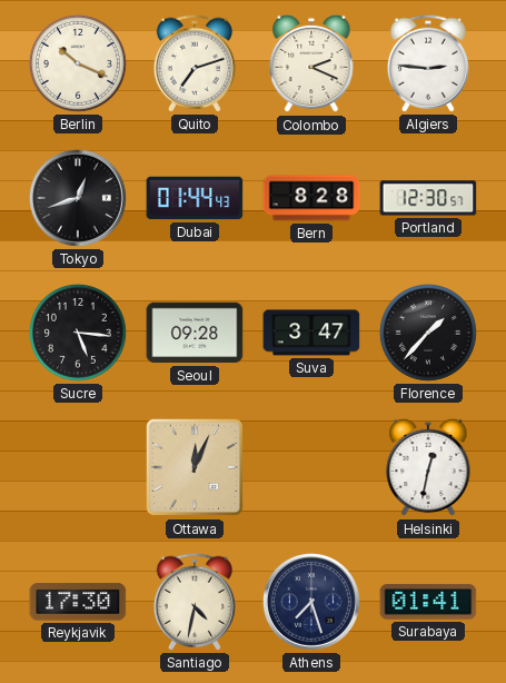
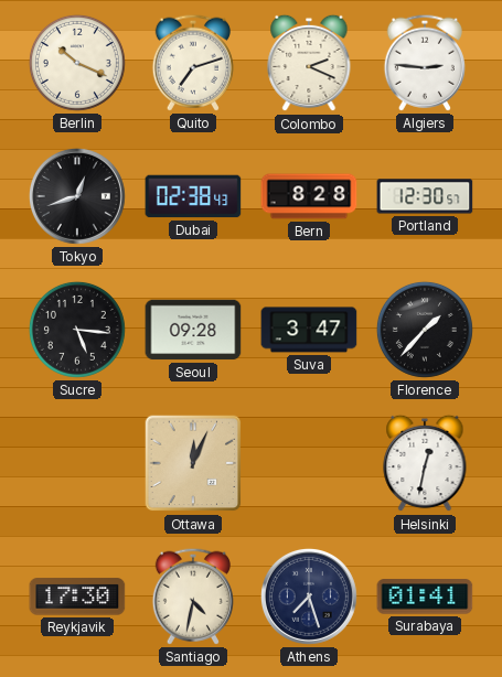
Dubai: 01:44 -> 02:38
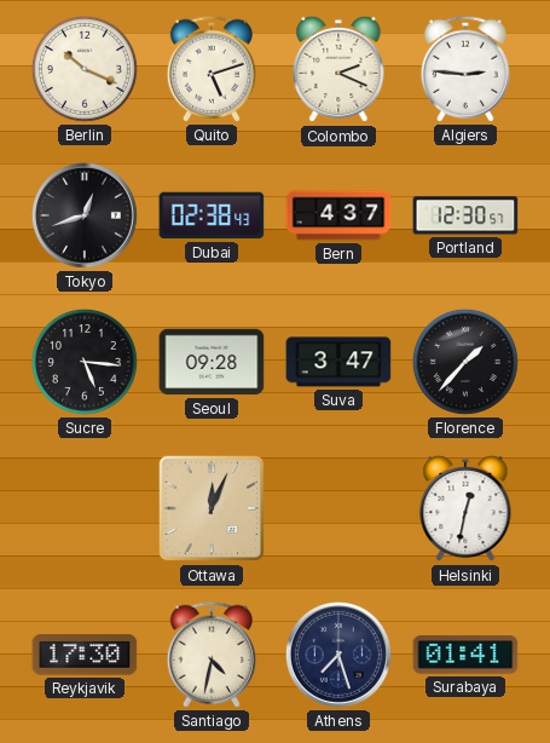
Quito: 7:12 -> 5:12
Bern: 8:28 -> 4:37
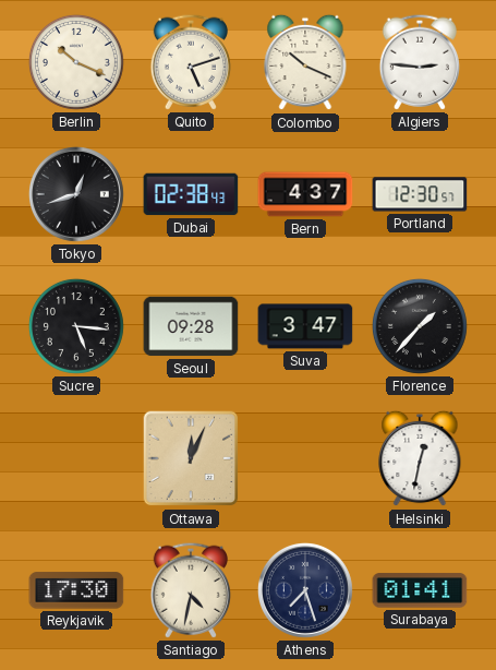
Colombo: 2:19 -> 10:19
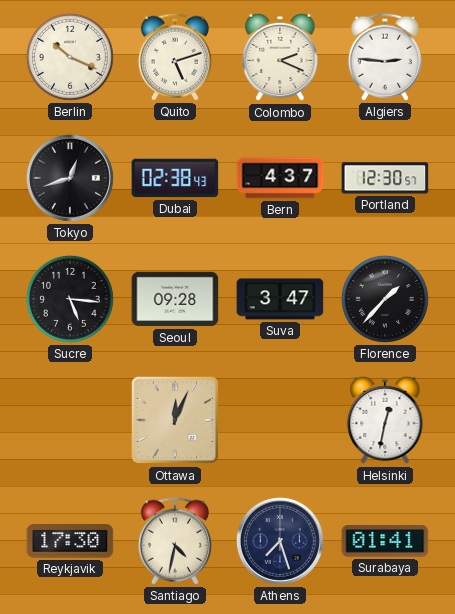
Colombo: 10:19 -> 2:19
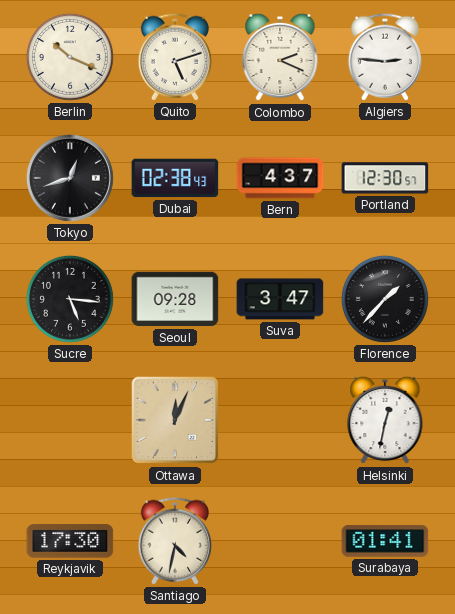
Athens: 7:27 -> none
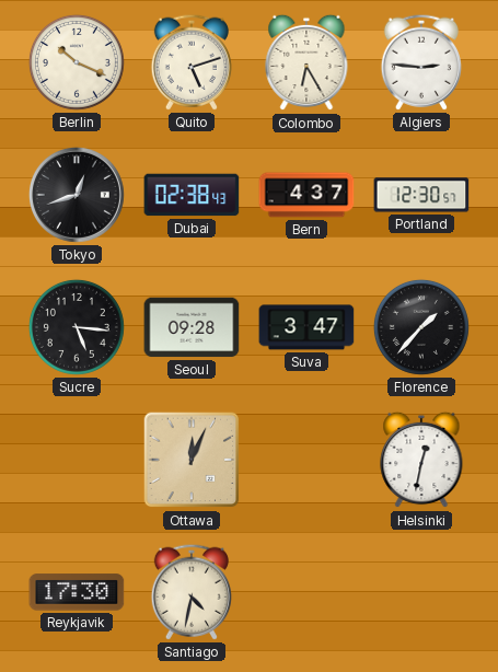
Colombo: 2:19 -> 6:25
Surabaya: 01:41 -> none
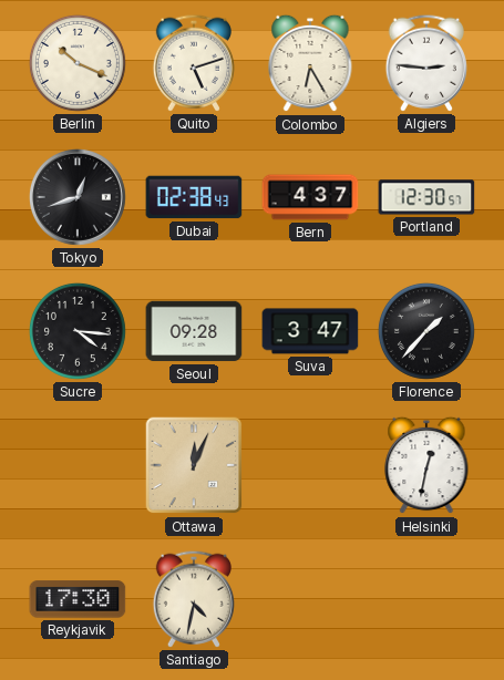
Sucre: 5:16 -> 4:16
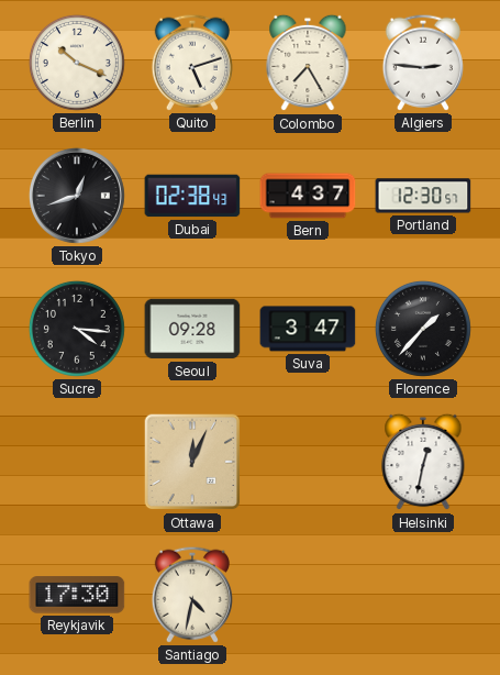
Colombo: 6:25 -> 7:25
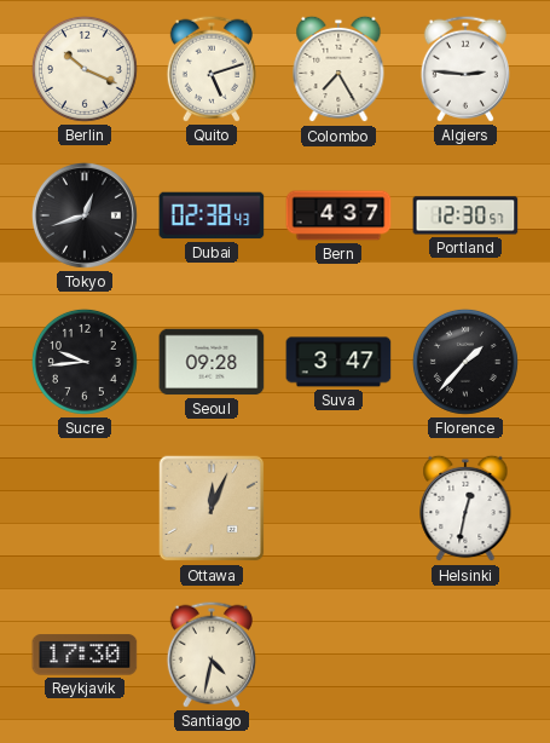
Sucre: 4:16 -> 9:44
